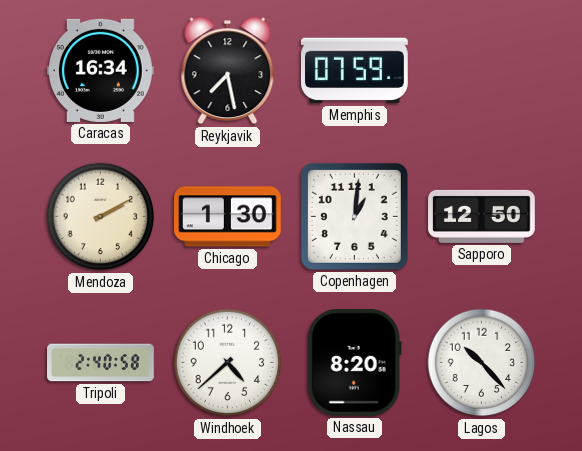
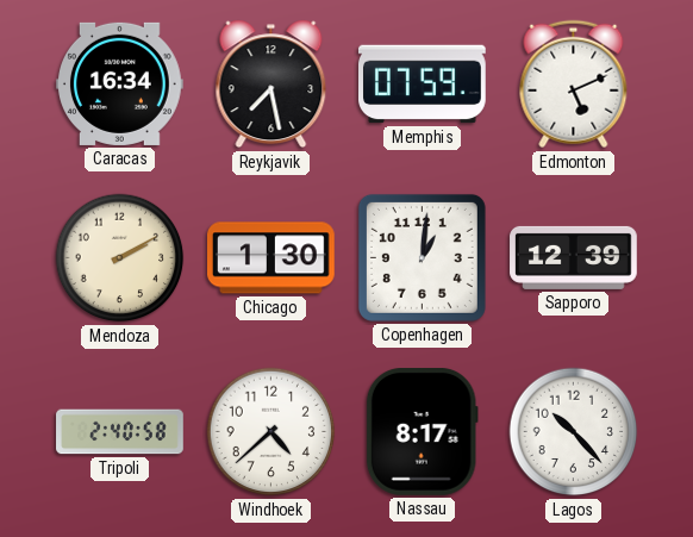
Edmonton: none -> 5:11
Sapporo: 12:50 -> 12:39
Nassau: 8:20 -> 8:17
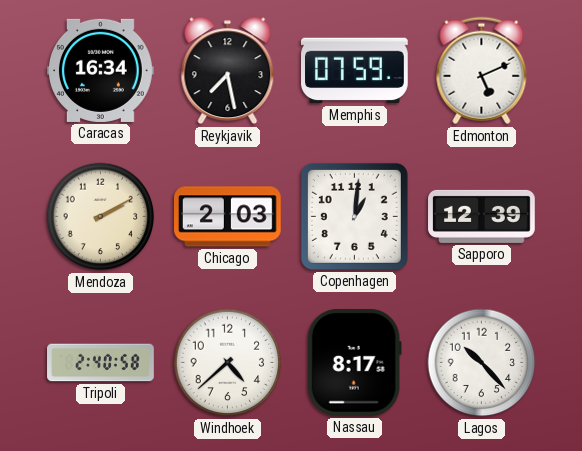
Chicago: 1:30 -> 2:03
